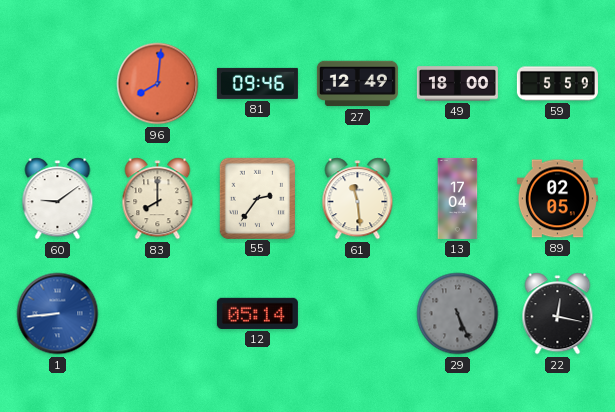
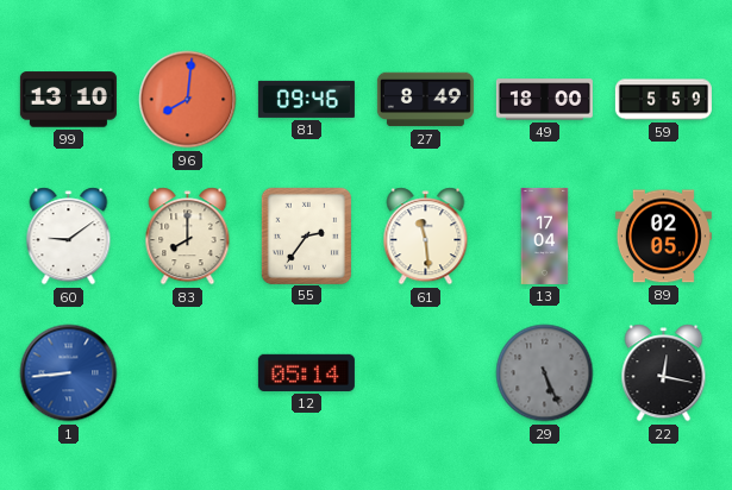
99: none -> 13:10
27: 12:49 -> 8:49
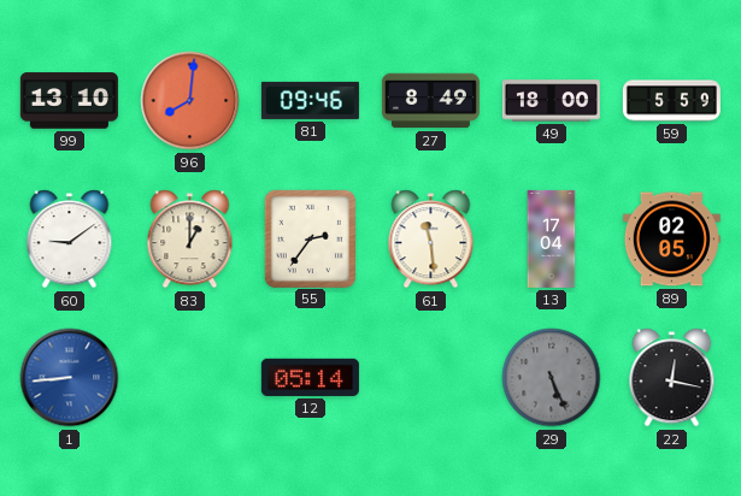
83: 8:00 -> 1:00
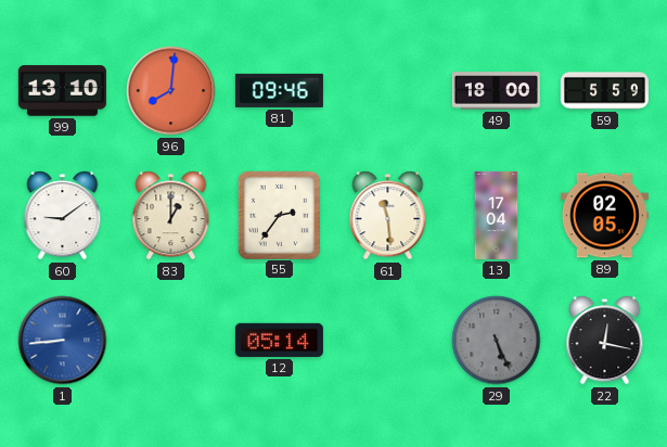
27: 8:49 -> none
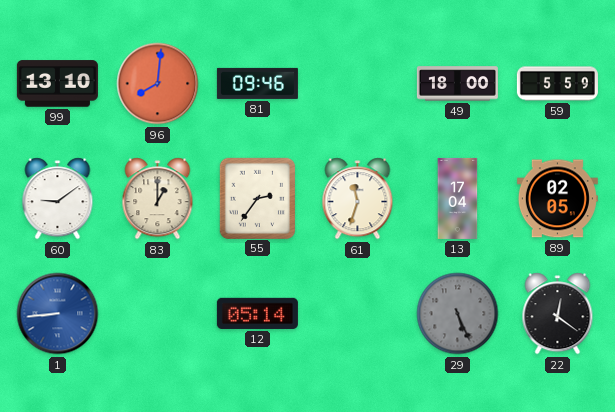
61: 11:29 -> 11:33
22: 12:17 -> 12:21
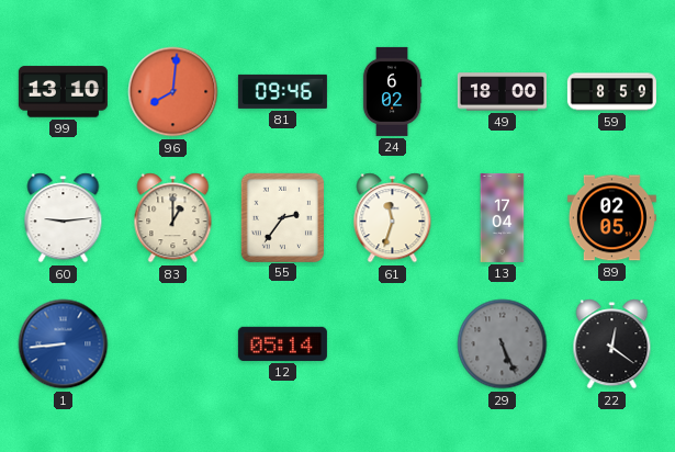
24: none -> 6:02
59: 5:59 -> 8:59
60: 9:09 -> 9:14
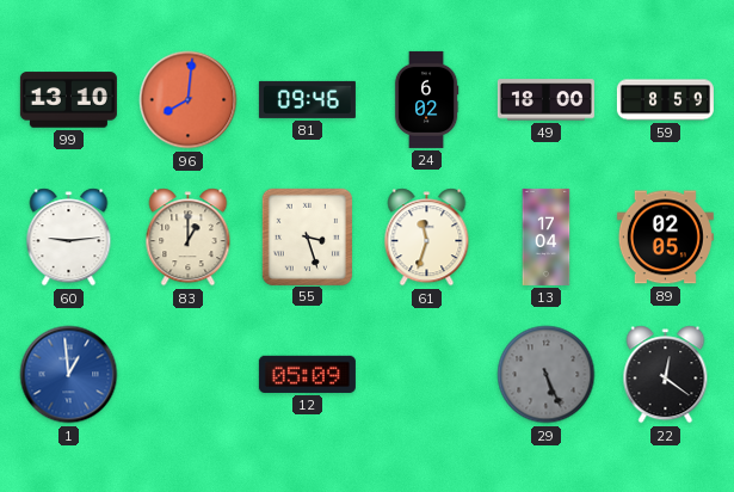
55: 2:36 -> 3:27
1: 8:44 -> 12:59
12: 05:14 -> 05:09
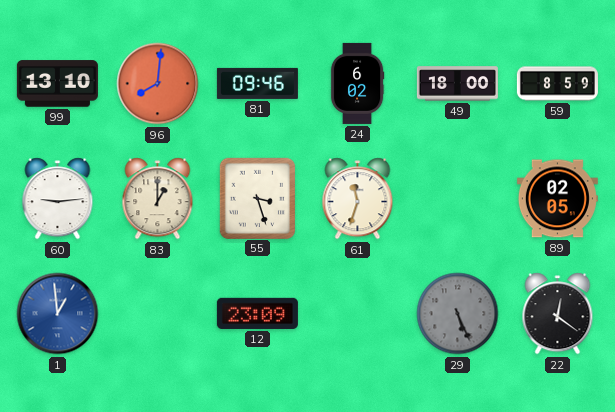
13: 17:04 -> none
12: 05:09 -> 23:09
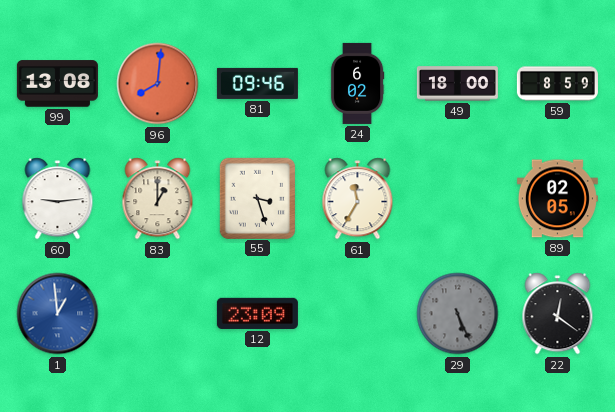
99: 13:10 -> 13:08
61: 11:33 -> 11:35
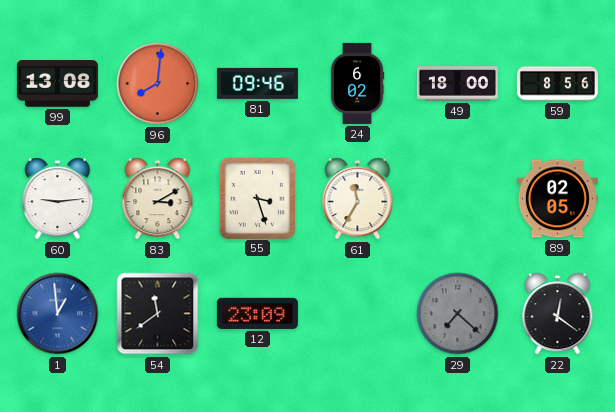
59: 8:59 -> 8:56
83: 1:00 -> 3:10
54: none -> 11:39
29: 5:26 -> 7:22
